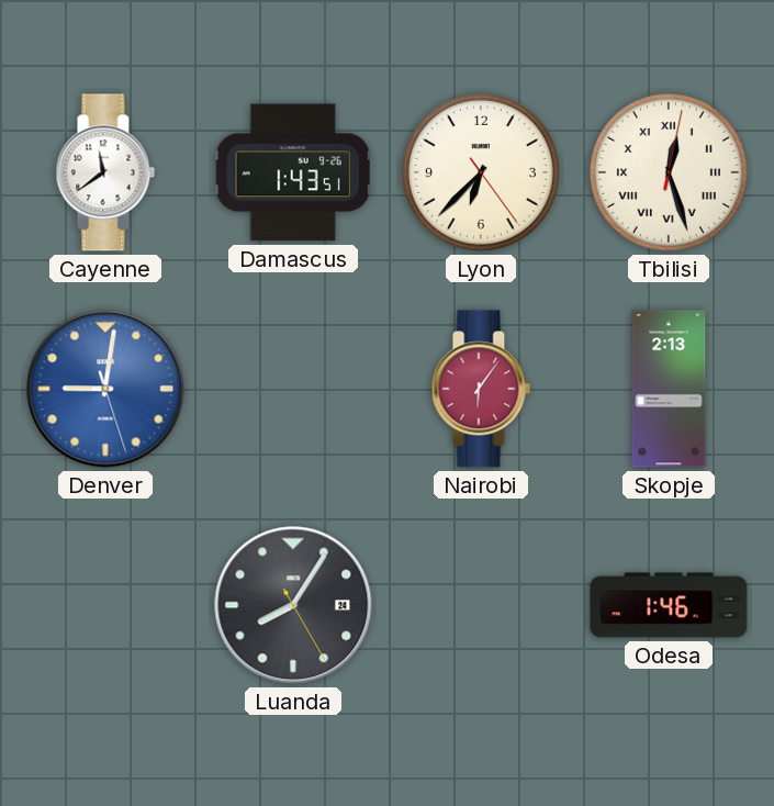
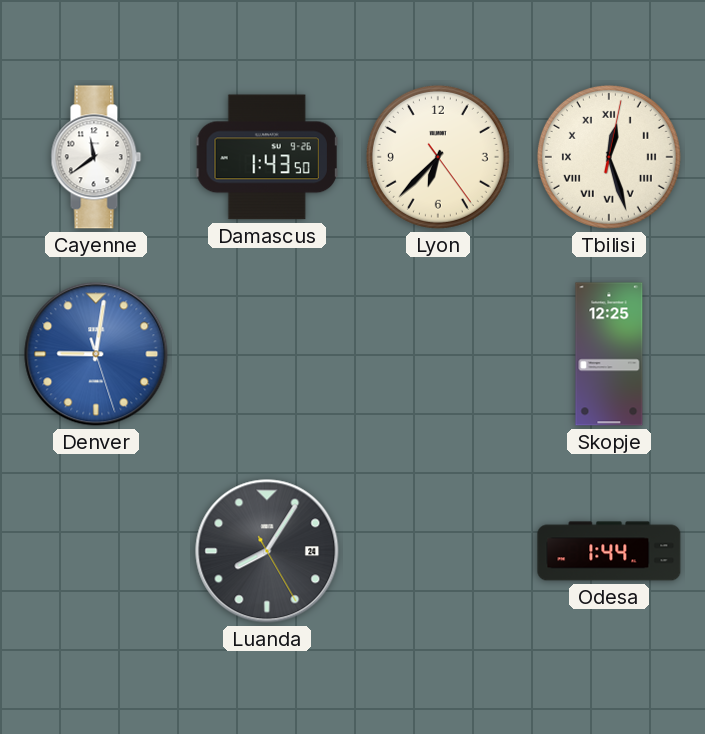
Damascus: 1:43:51 -> 1:43:50
Nairobi: 6:06 -> none
Skopje: 2:13 -> 12:25
Odesa: 1:46 -> 1:44
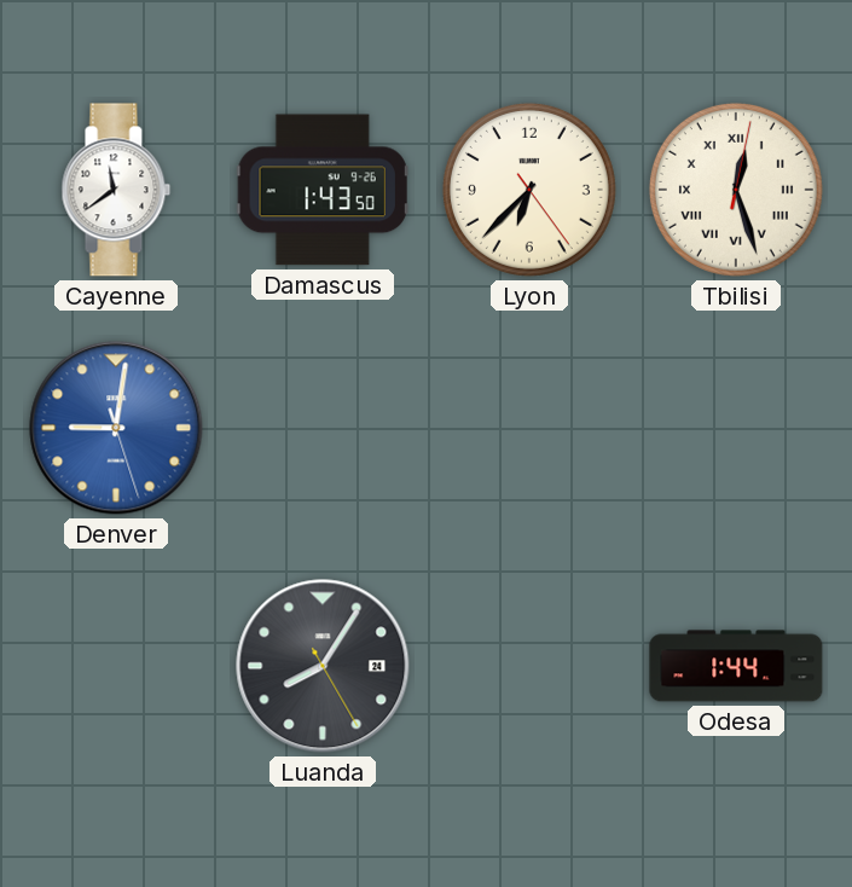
Skopje: 12:25 -> none
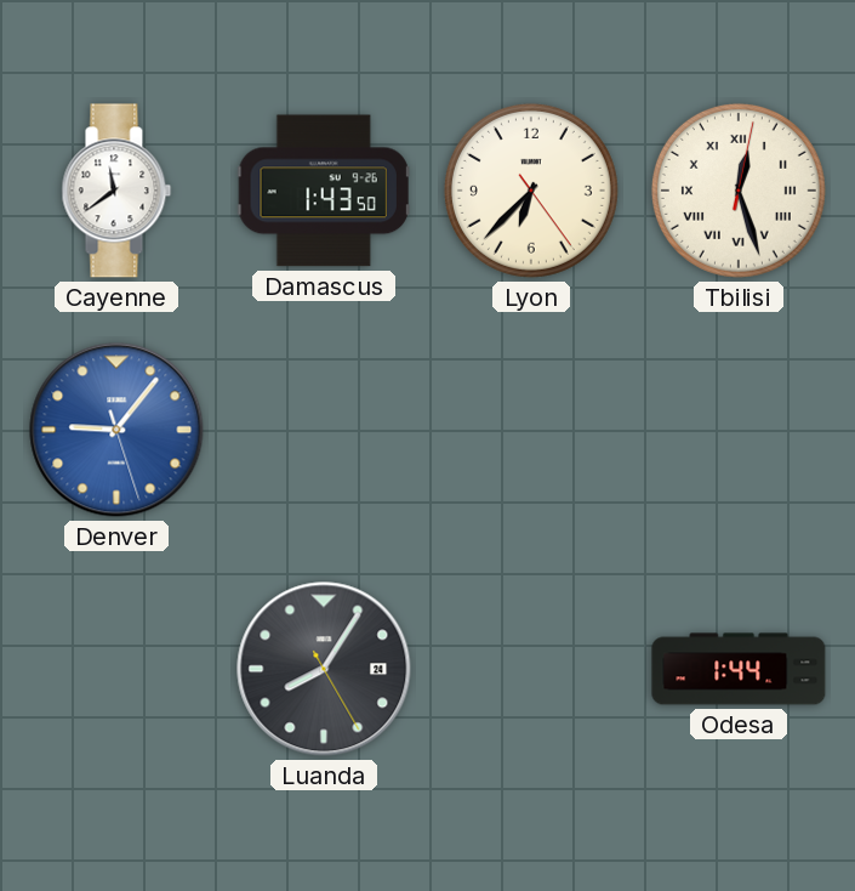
Denver: 9:01 -> 9:06
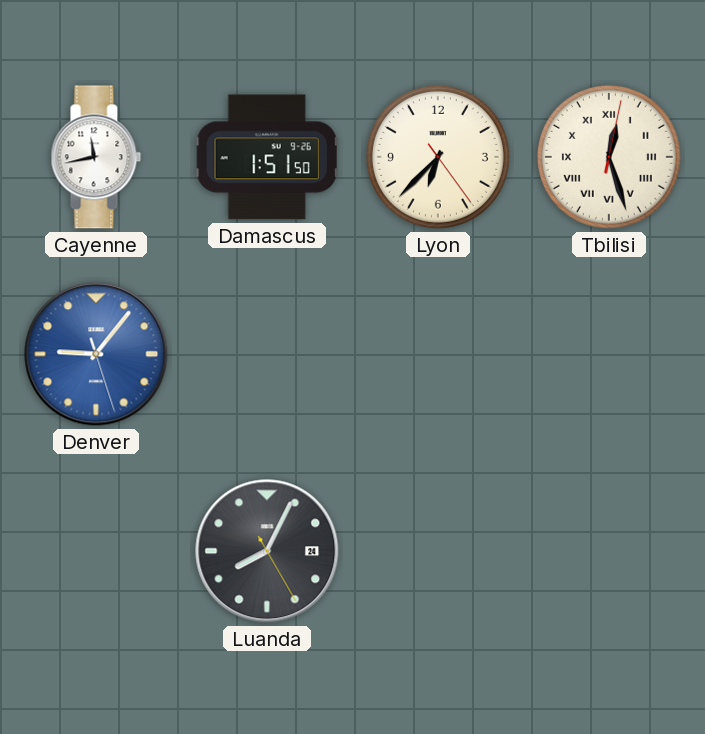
Cayenne: 11:39 -> 11:43
Damascus: 1:43 -> 1:51
Luanda: 8:05 -> 8:04
Odesa: 1:44 -> none
